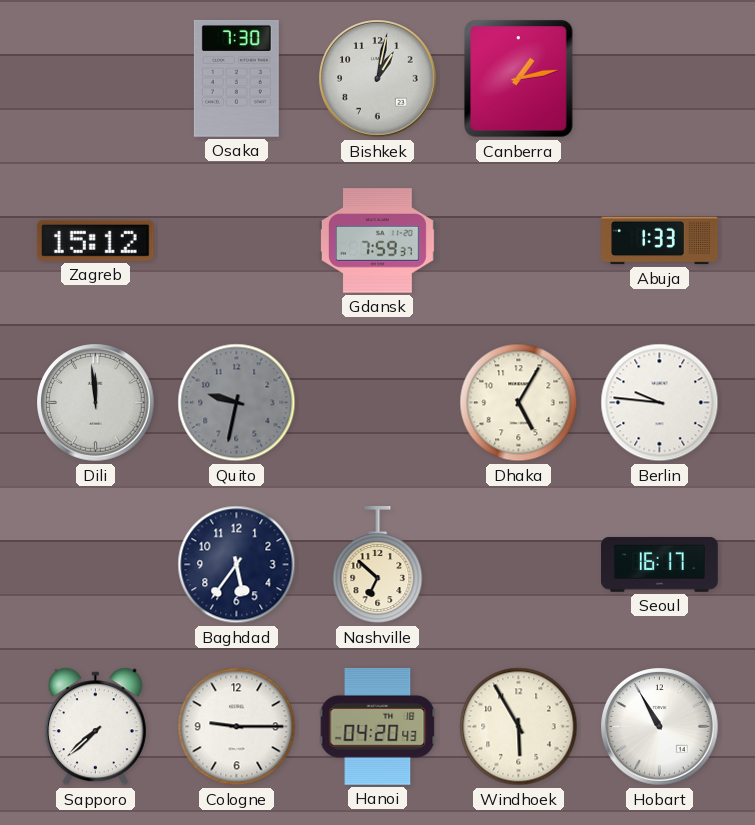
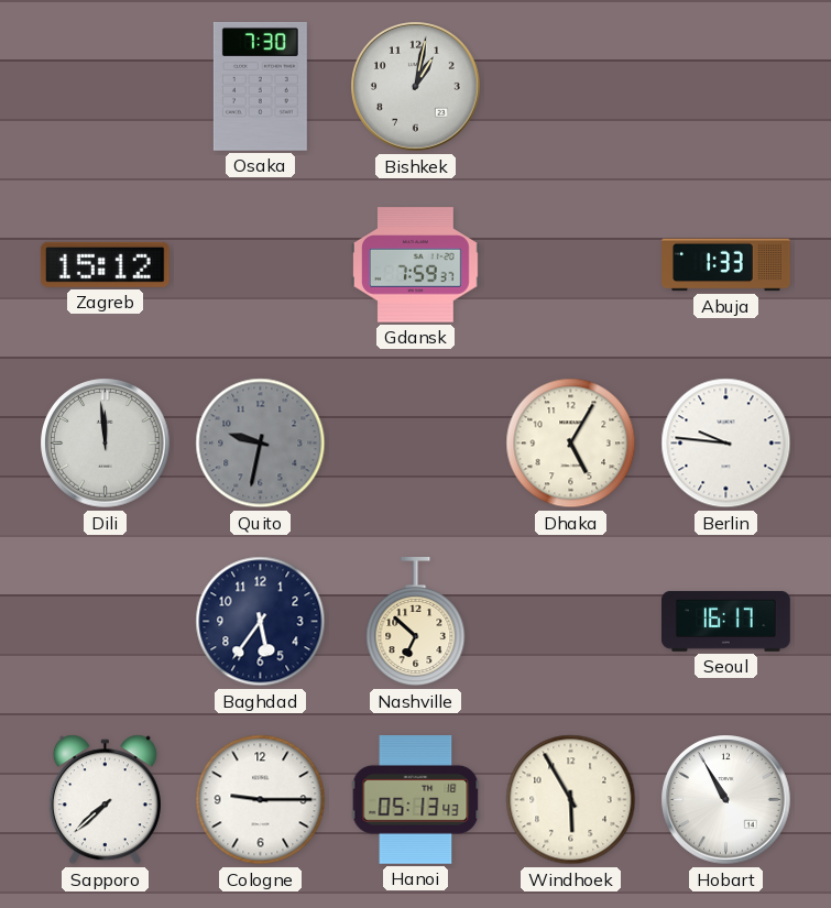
Canberra: 1:13 -> none
Hanoi: 04:20 -> 05:13
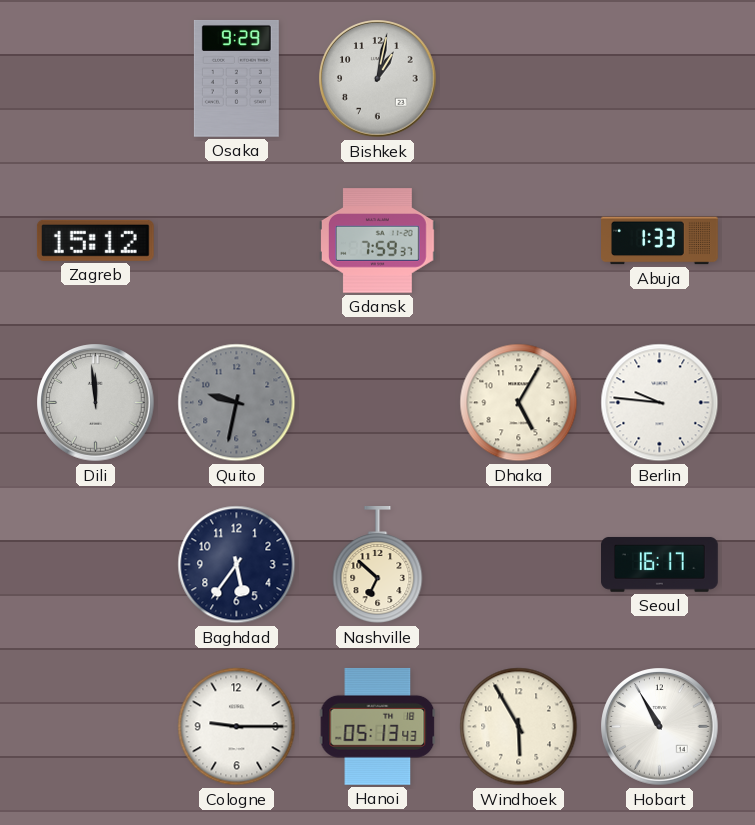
Osaka: 7:30 -> 9:29
Sapporo: 7:38 -> none
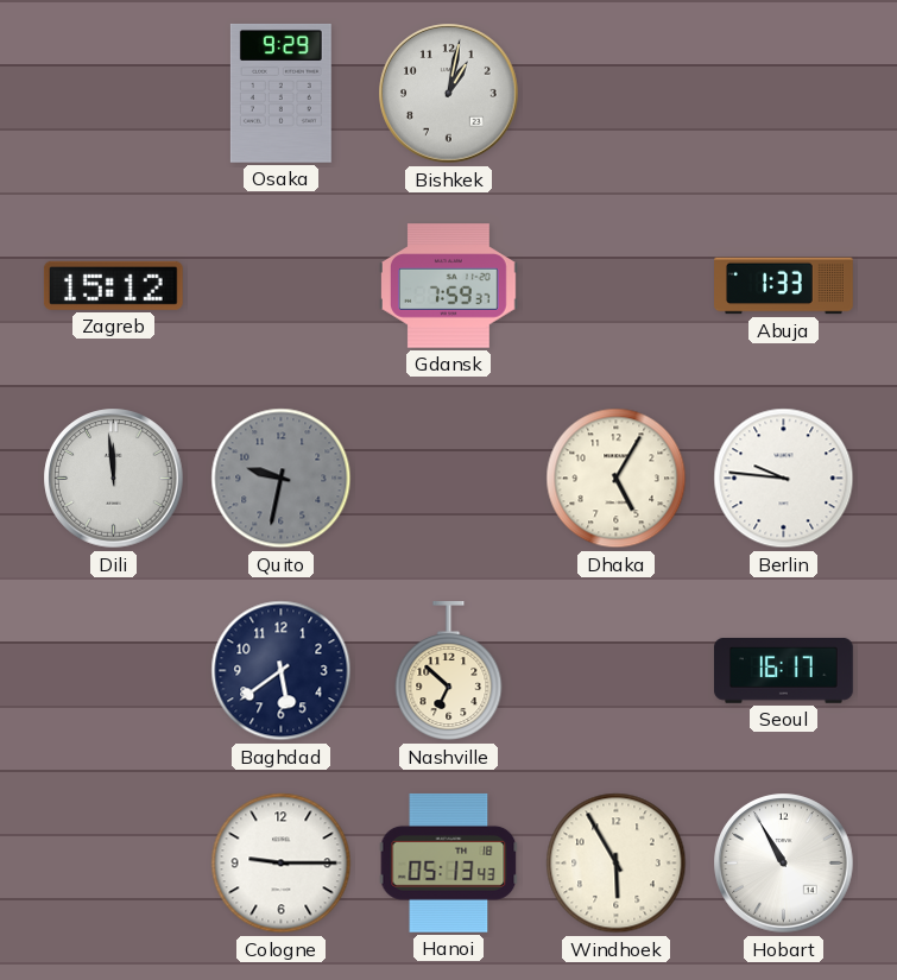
Baghdad: 5:36 -> 5:39
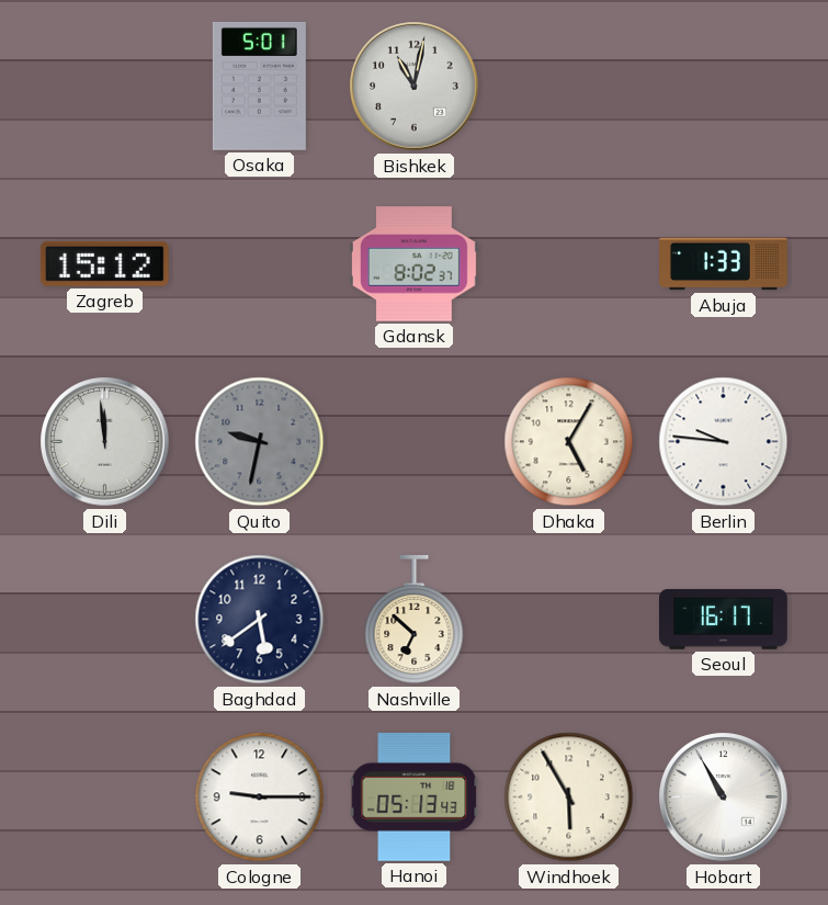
Osaka: 9:29 -> 5:01
Bishkek: 1:02 -> 11:02
Gdansk: 7:59 -> 8:02
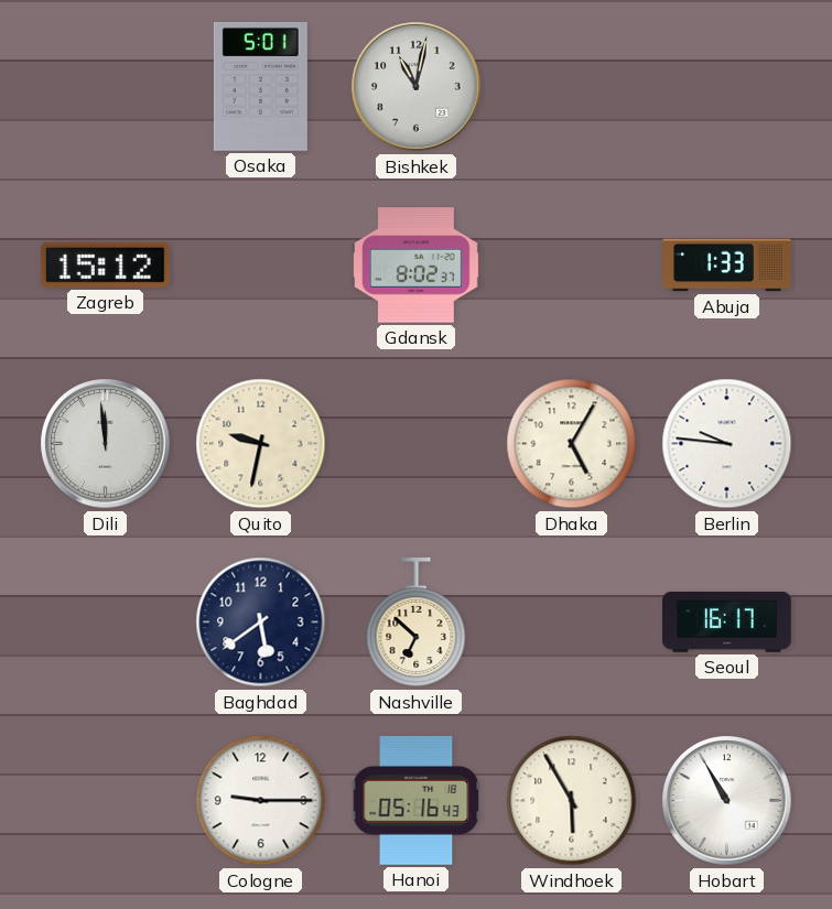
Quito dial: grey -> cream
Hanoi: 05:13 -> 05:16
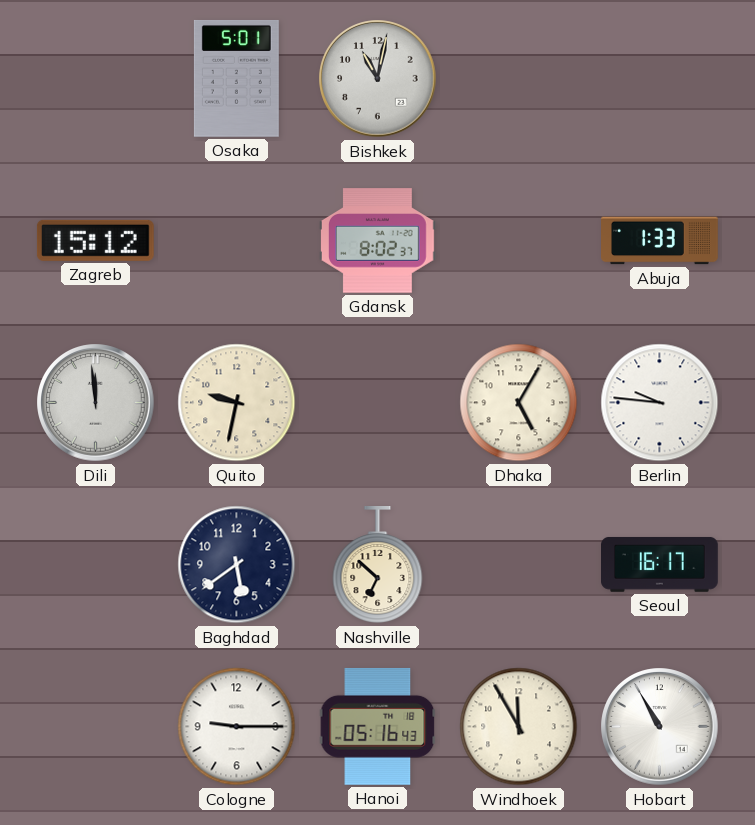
Windhoek: 5:55 -> 11:55
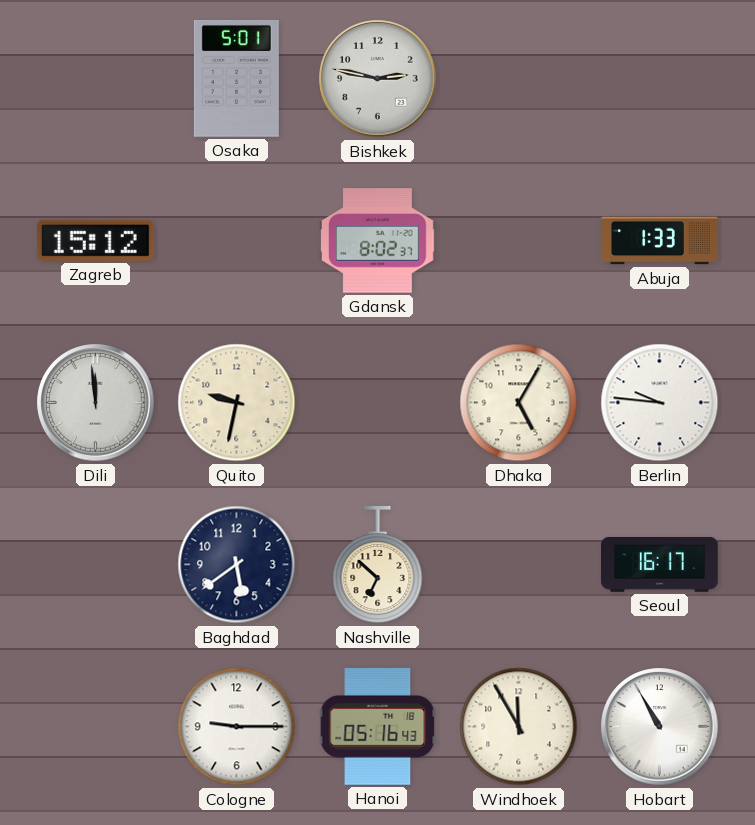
Bishkek: 11:02 -> 2:47
